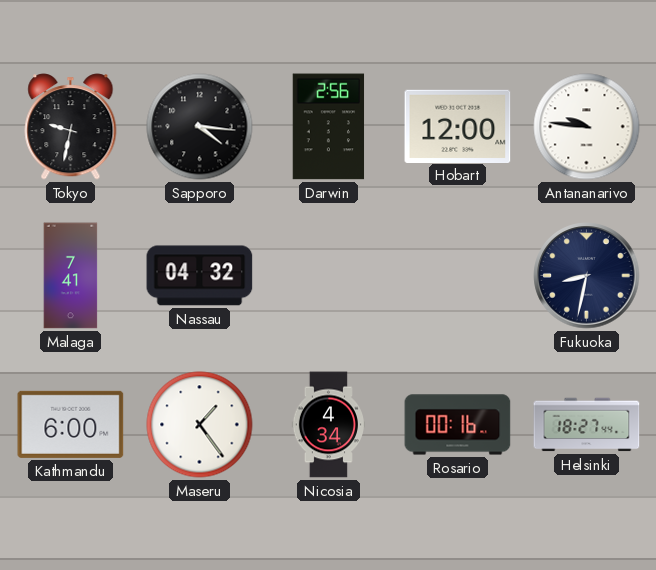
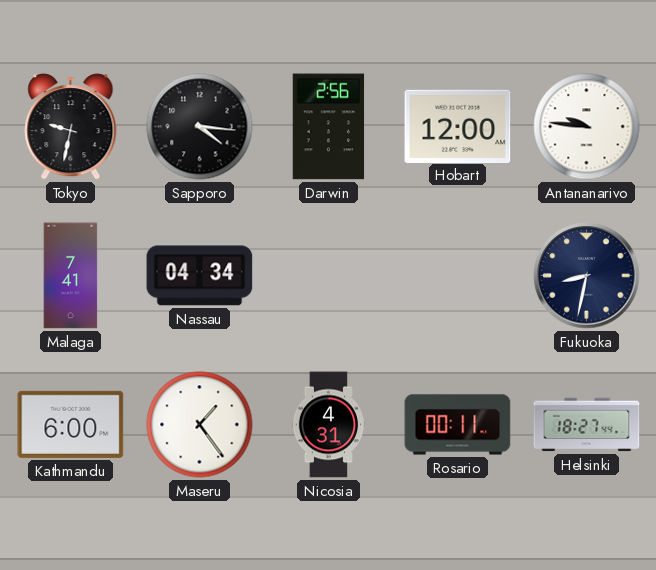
Nassau: 04:32 -> 04:34
Nicosia: 4:34 -> 4:31
Rosario: 00:16 -> 00:11
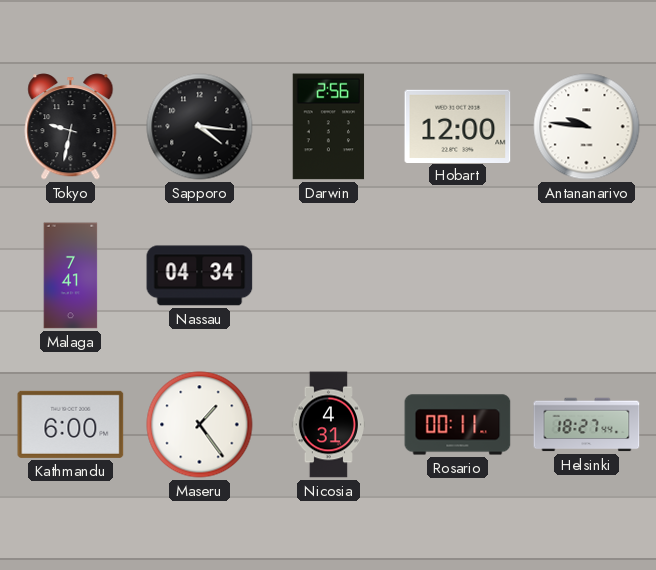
Fukuoka: 8:32 -> none
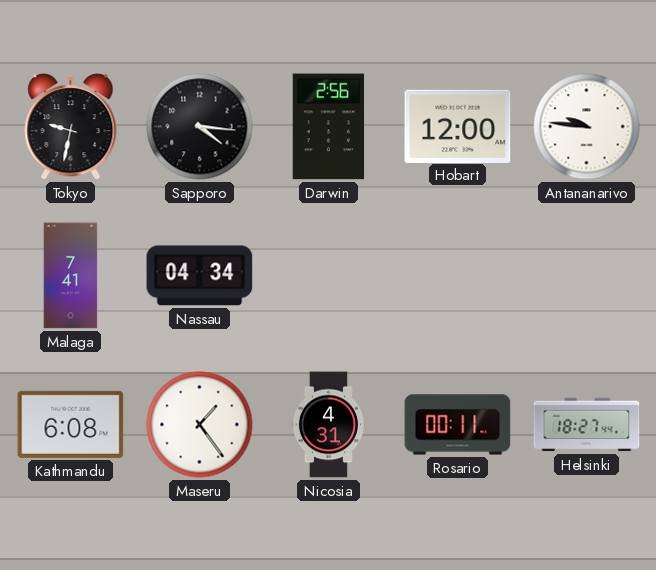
Kathmandu: 6:00 -> 6:08
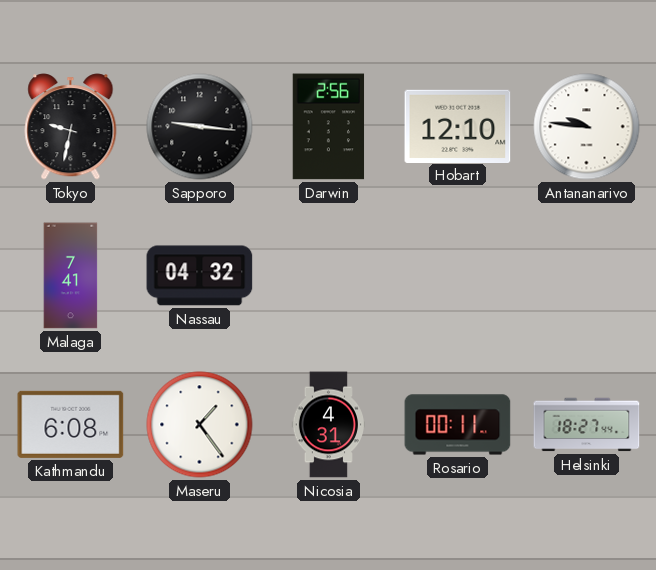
Sapporo: 4:16 -> 9:16
Hobart: 12:00 -> 12:10
Nassau: 04:34 -> 04:32
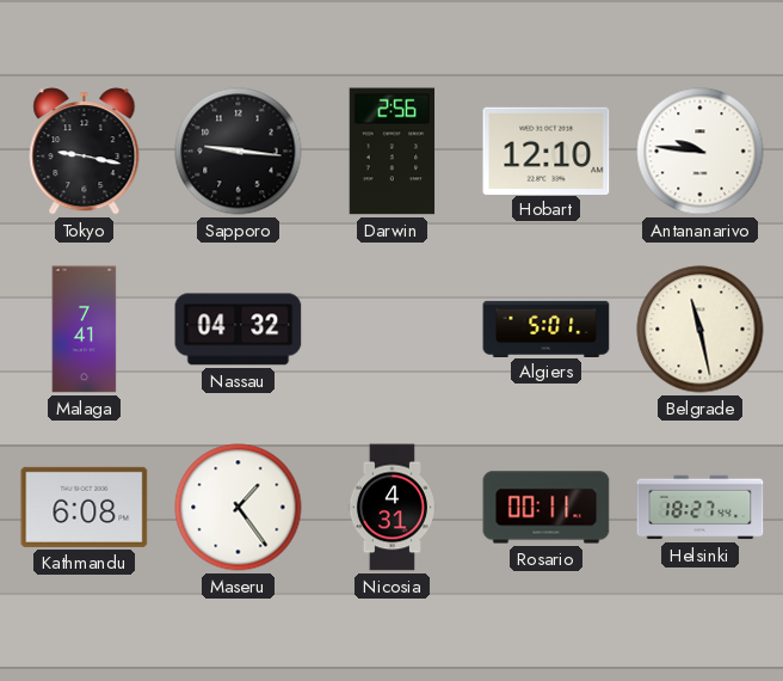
Tokyo: 9:32 -> 9:17
Algiers: none -> 5:01
Belgrade: none -> 11:28
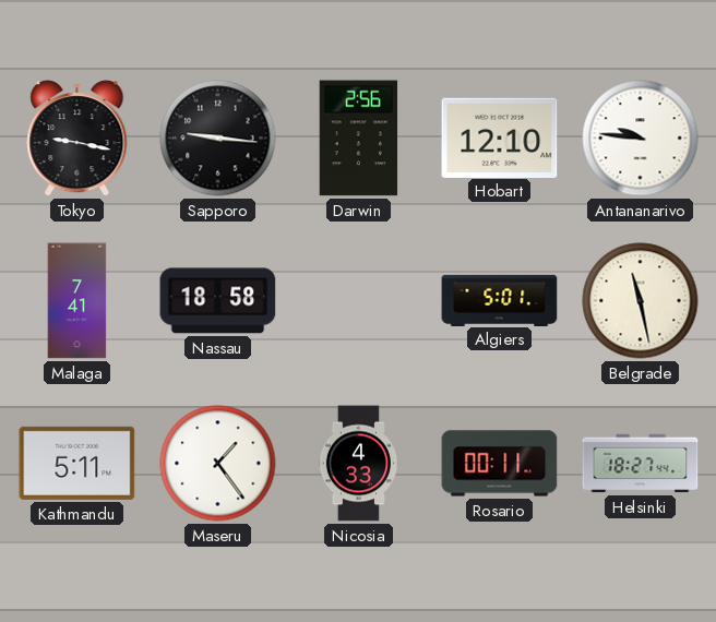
Nassau: 04:32 -> 18:58
Kathmandu: 6:08 -> 5:11
Nicosia: 4:31 -> 4:33
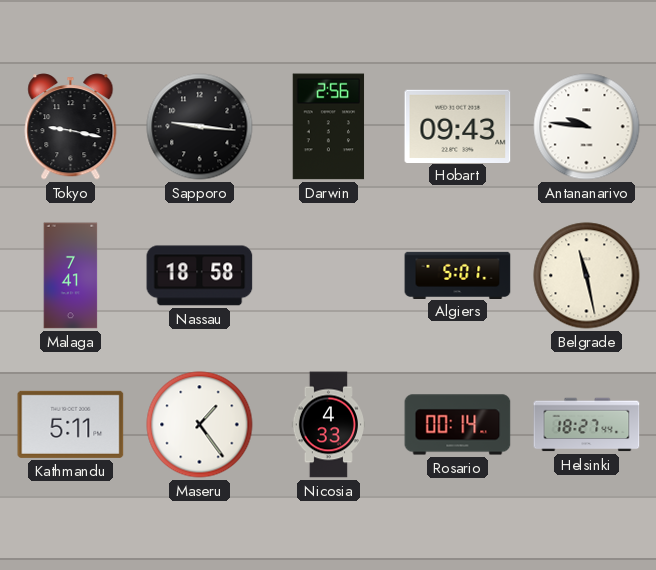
Hobart: 12:10 -> 09:43
Rosario: 00:11 -> 00:14
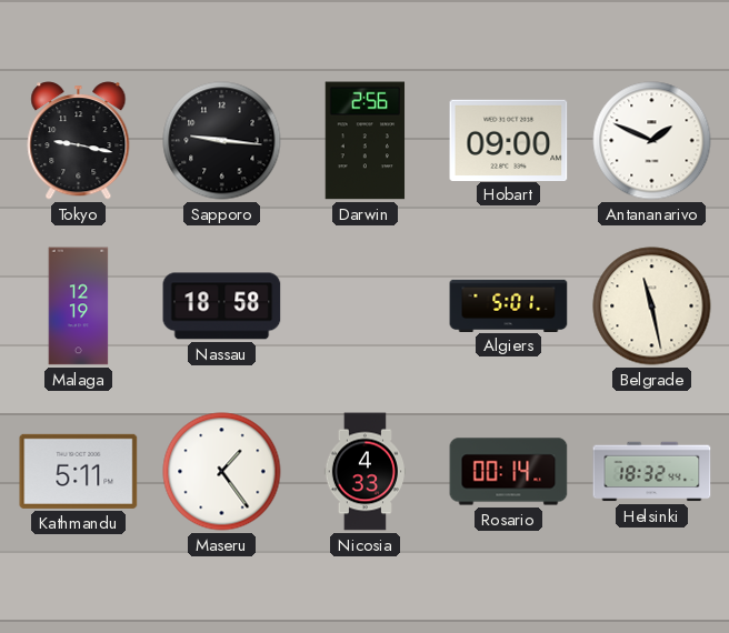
Hobart: 09:43 -> 09:00
Antananarivo: 9:46 -> 1:49
Malaga: 7:41 -> 12:19
Helsinki: 18:27 -> 18:32
